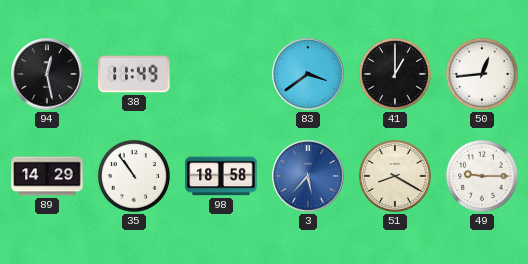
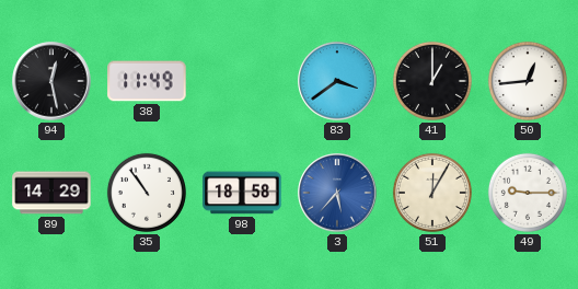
51: 8:20 -> 12:05
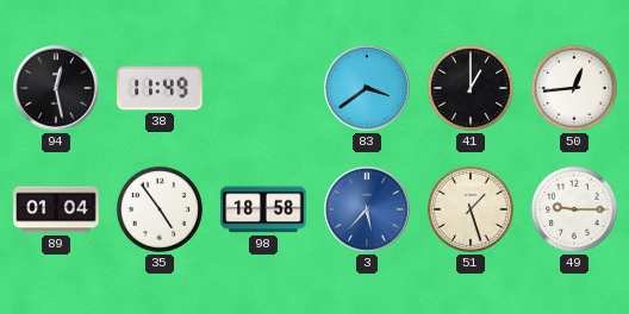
89: 14:29 -> 01:04
35: 10:54 -> 4:54
51: 12:05 -> 1:27
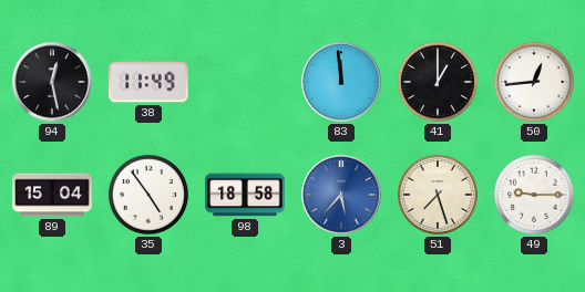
83: 3:39 -> 11:59
89: 01:04 -> 15:04
51: 1:27 -> 7:27
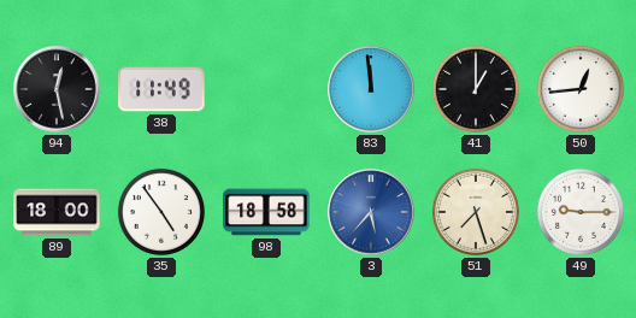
89: 15:04 -> 18:00
